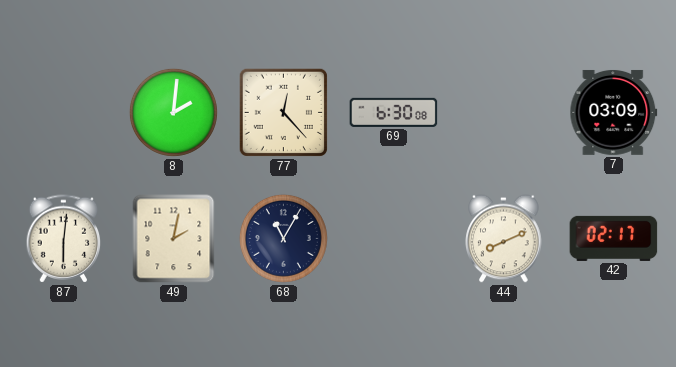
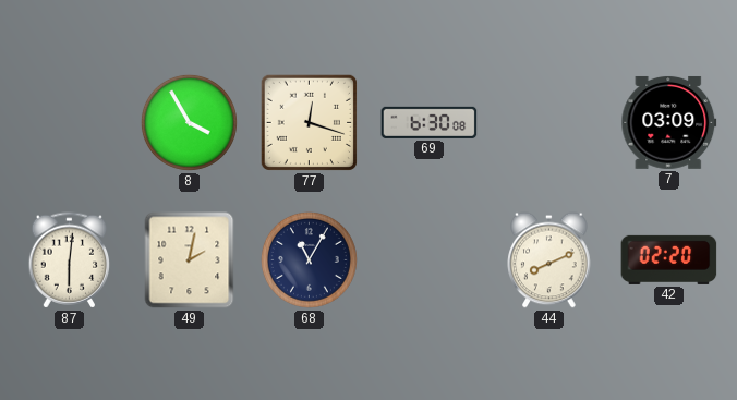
8: 2:01 -> 3:55
77: 12:23 -> 12:18
42: 02:17 -> 02:20
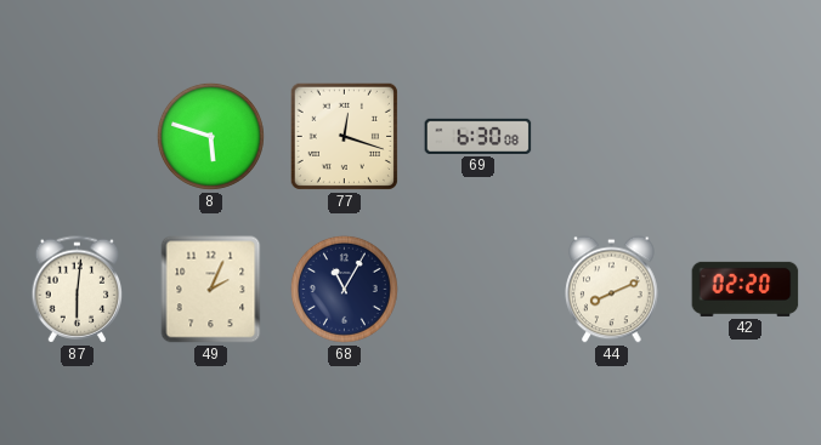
8: 3:55 -> 5:48
7: 03:09 -> none
49: 2:02 -> 2:04
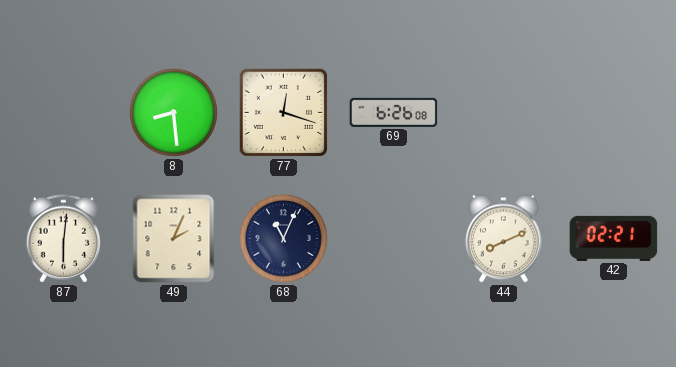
8: 5:48 -> 8:29
69: 6:30 -> 6:26
68: 11:05 -> 11:04
42: 02:20 -> 02:21
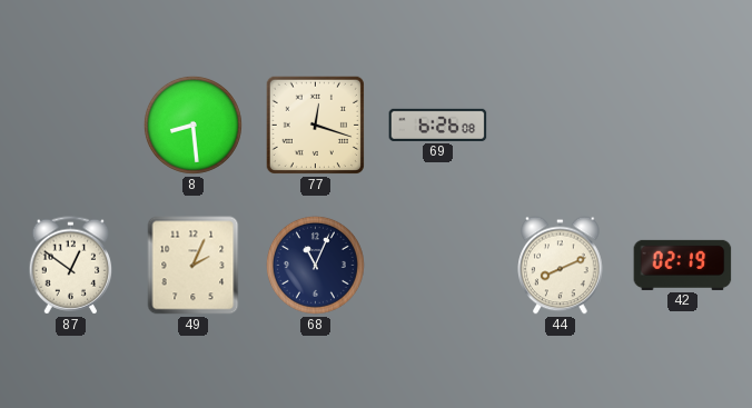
87: 6:01 -> 12:51
42: 02:21 -> 02:19
